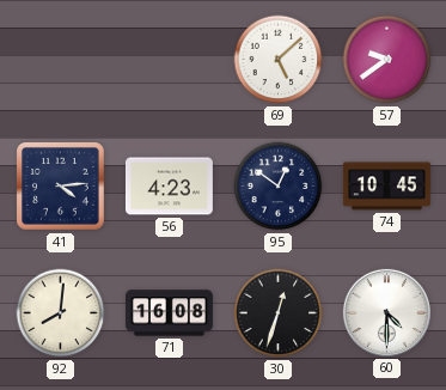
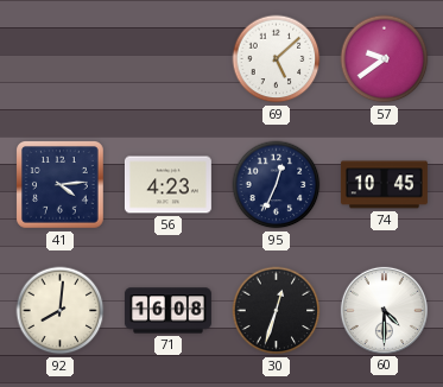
95: 12:51 -> 12:34
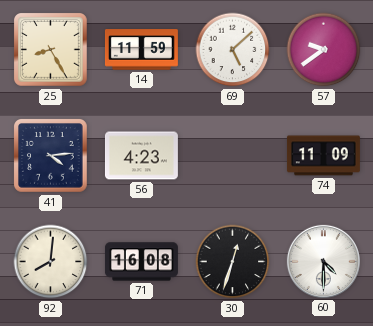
25: none -> 8:25
14: none -> 11:59
95: 12:34 -> none
74: 10:45 -> 11:09
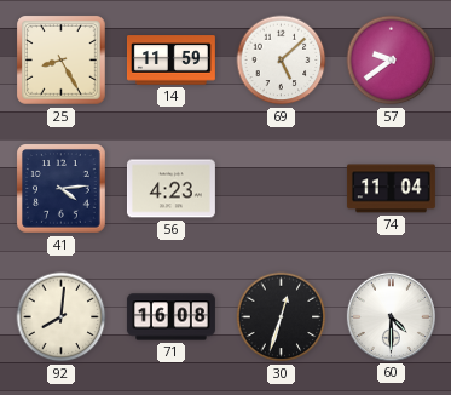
74: 11:09 -> 11:04
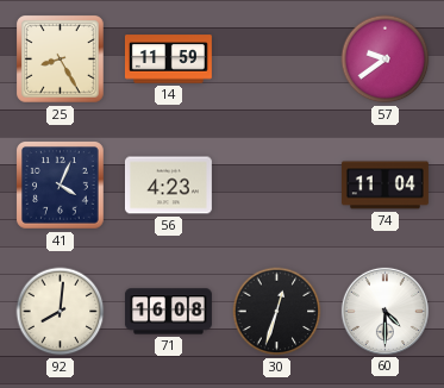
69: 5:08 -> none
41: 4:14 -> 4:04
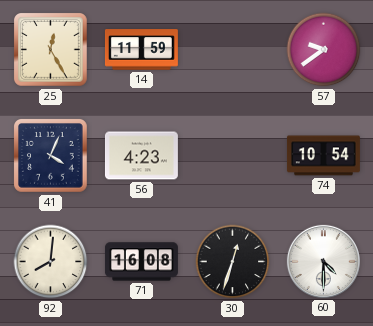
25: 8:25 -> 12:25
74: 11:04 -> 10:54
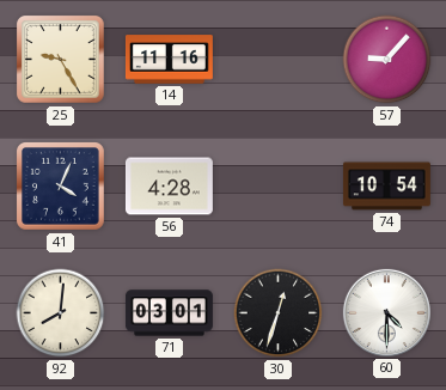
25: 12:25 -> 9:25
14: 11:59 -> 11:16
57: 9:39 -> 9:07
56: 4:23 -> 4:28
71: 16:08 -> 03:01
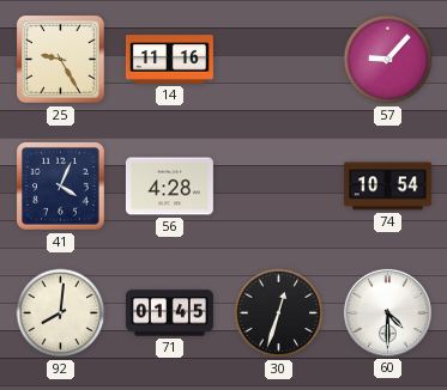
71: 03:01 -> 01:45
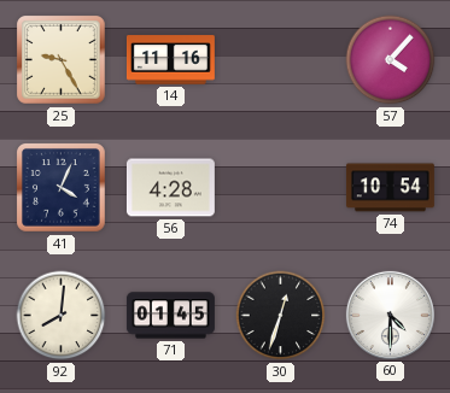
57: 9:07 -> 4:07
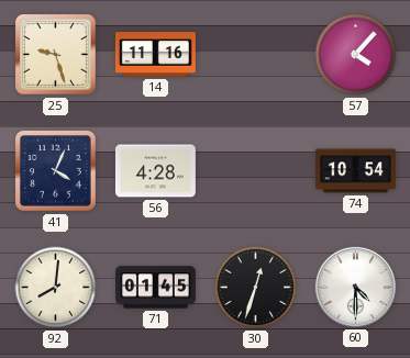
25: 9:25 -> 9:27
